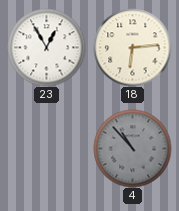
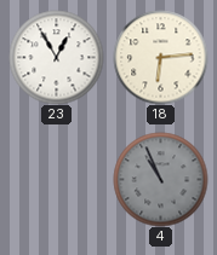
4: 10:53 -> 10:56
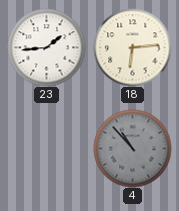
23: 12:55 -> 1:44
4: 10:56 -> 10:53
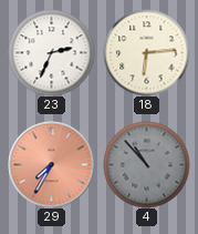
23: 1:44 -> 2:34
29: none -> 7:35
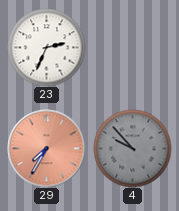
18: 6:14 -> none
4: 10:53 -> 9:53
